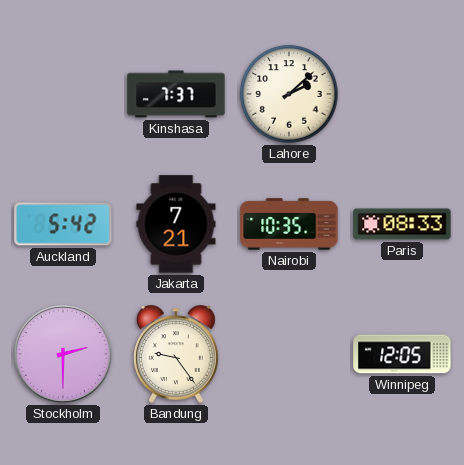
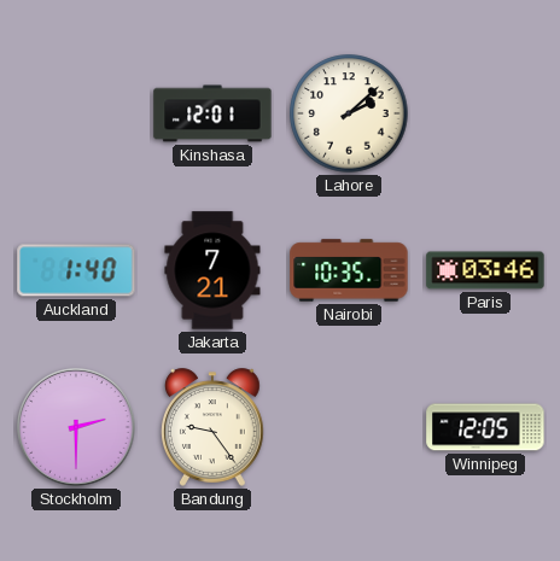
Kinshasa: 7:37 -> 12:01
Auckland: 5:42 -> 1:40
Paris: 08:33 -> 03:46
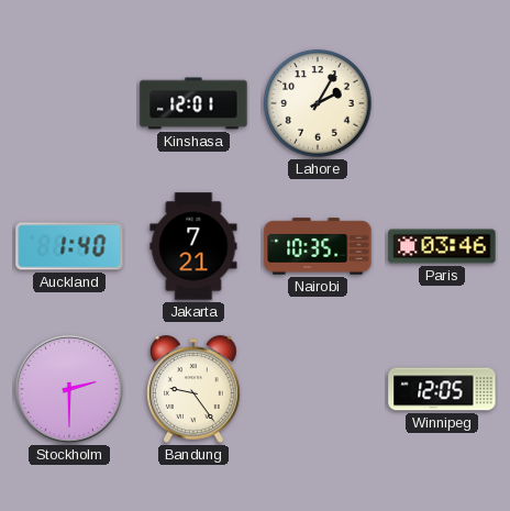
Lahore: 2:08 -> 2:05
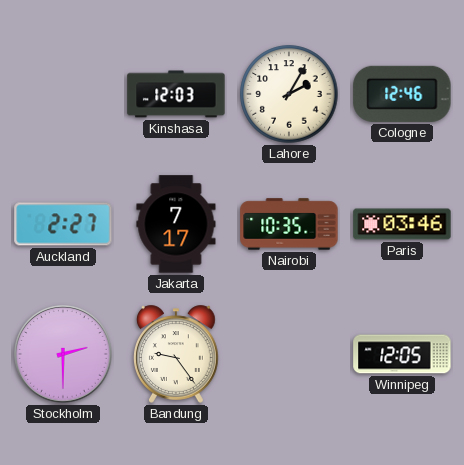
Kinshasa: 12:01 -> 12:03
Cologne: none -> 12:46
Auckland: 1:40 -> 2:27
Jakarta: 7:21 -> 7:17
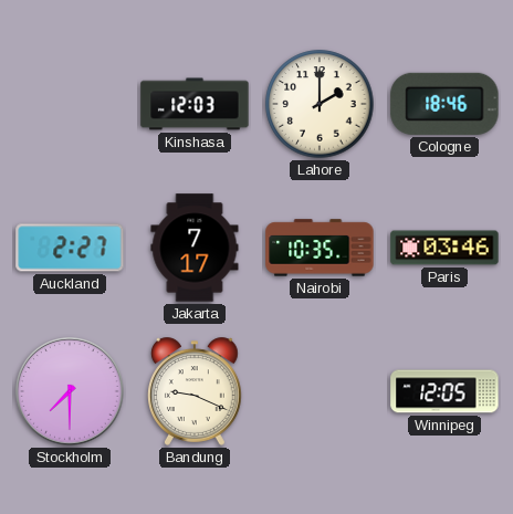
Lahore: 2:05 -> 2:00
Cologne: 12:46 -> 18:46
Stockholm: 2:30 -> 7:30
Bandung: 9:24 -> 9:19
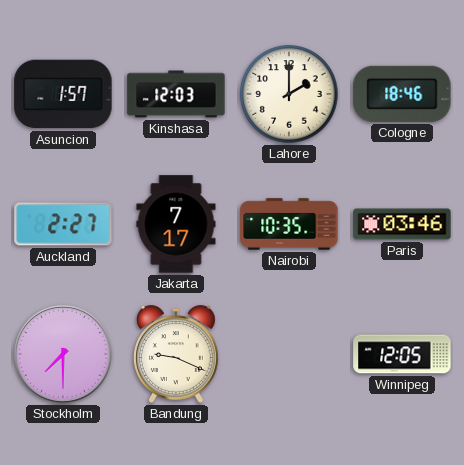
Asuncion: none -> 1:57
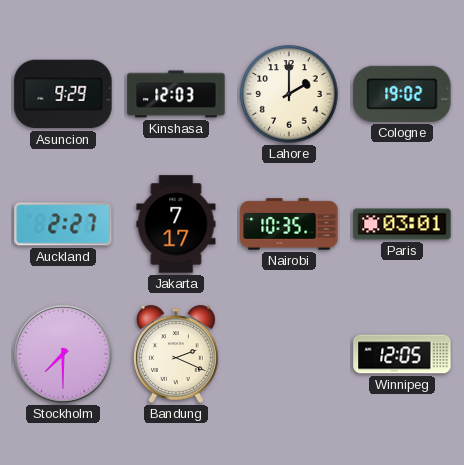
Asuncion: 1:57 -> 9:29
Cologne: 18:46 -> 19:02
Paris: 03:46 -> 03:01
Bandung: 9:19 -> 2:19
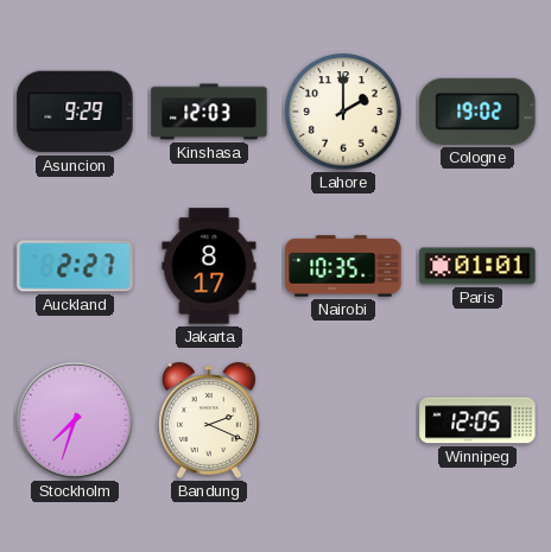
Jakarta: 7:17 -> 8:17
Paris: 03:01 -> 01:01
Stockholm: 7:30 -> 7:33
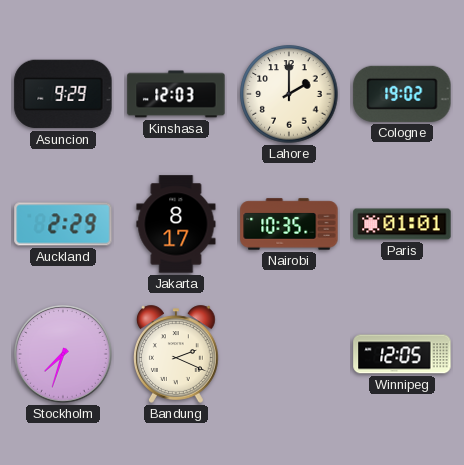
Auckland: 2:27 -> 2:29
